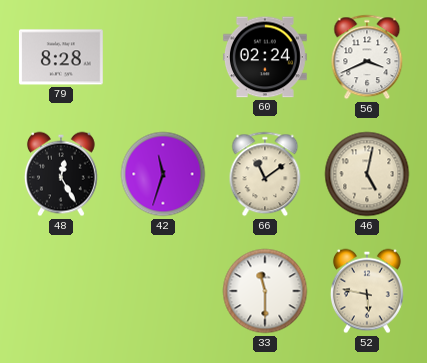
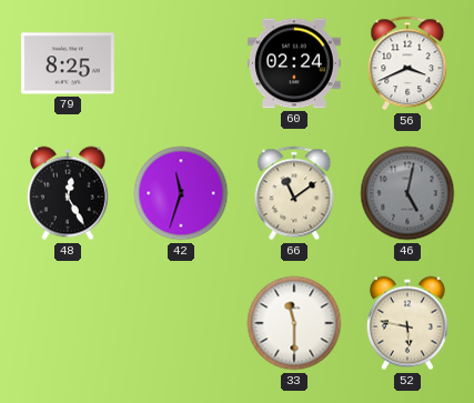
79: 8:28 -> 8:25
46 dial: cream -> grey
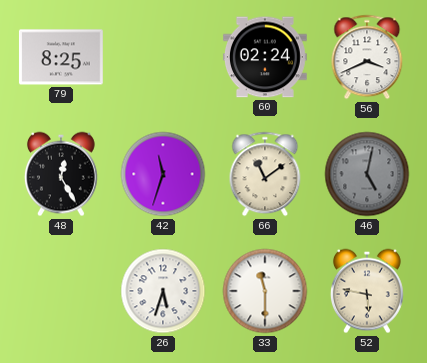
26: none -> 5:33
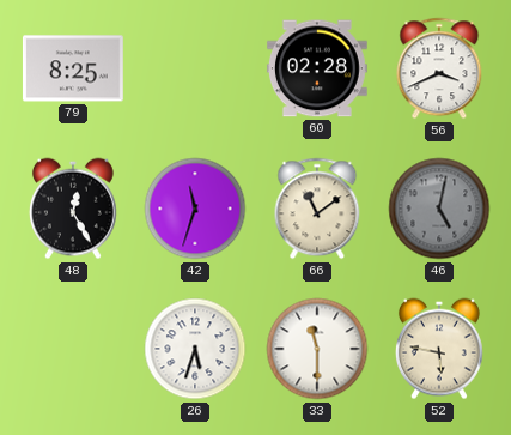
60: 02:24 -> 02:28
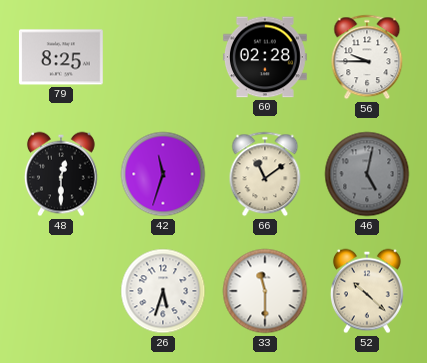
56: 3:41 -> 9:45
48: 12:25 -> 12:30
52: 5:47 -> 10:22
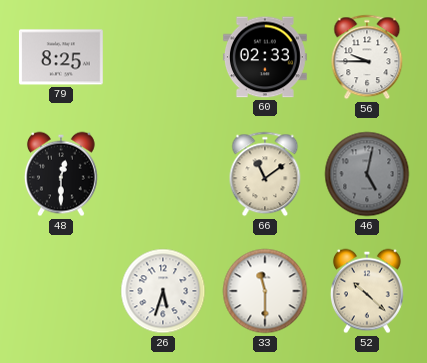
60: 02:28 -> 02:33
42: 11:33 -> none
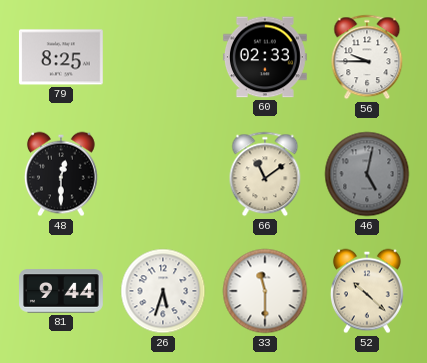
81: none -> 9:44
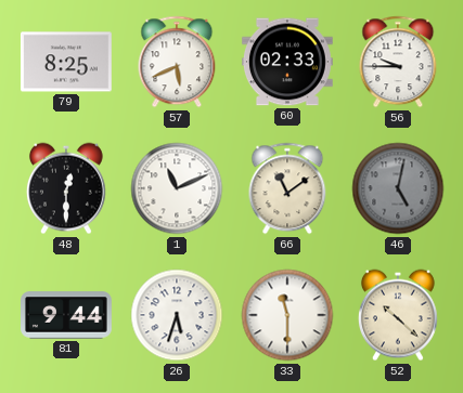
57: none -> 5:41
1: none -> 11:11
